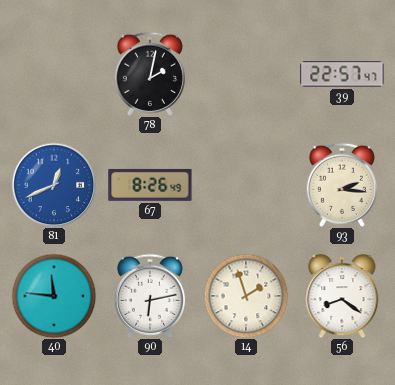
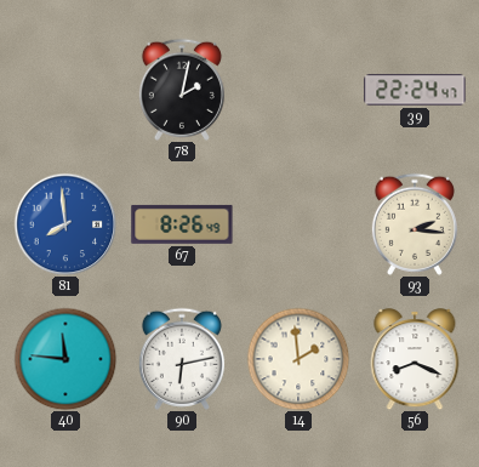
39: 22:57 -> 22:24
81: 12:41 -> 7:59
14: 1:57 -> 1:59
56: 8:21 -> 8:19
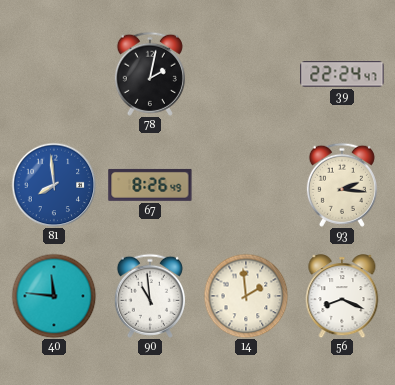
90: 6:13 -> 10:59
